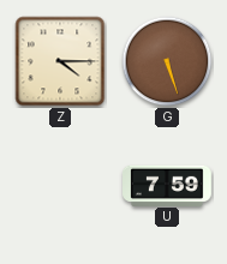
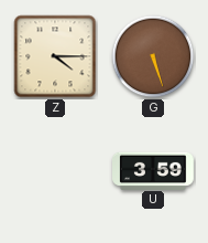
U: 7:59 -> 3:59
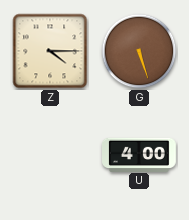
U: 3:59 -> 4:00
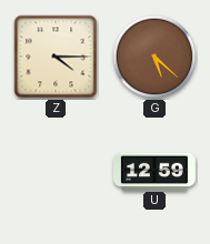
G: 5:27 -> 5:22
U: 4:00 -> 12:59
